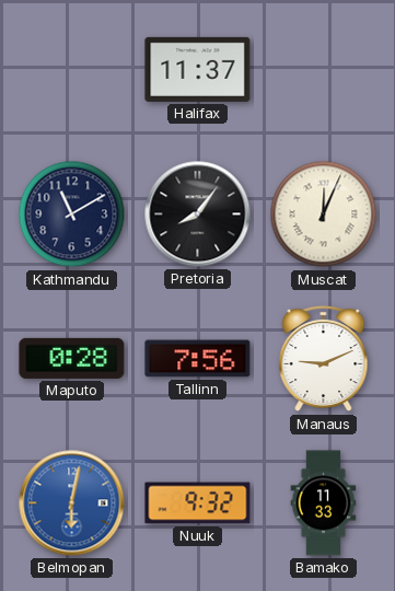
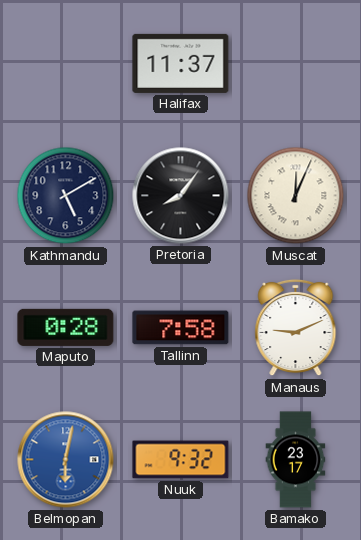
Kathmandu: 11:10 -> 5:10
Tallinn: 7:56 -> 7:58
Bamako: 11:33 -> 23:17
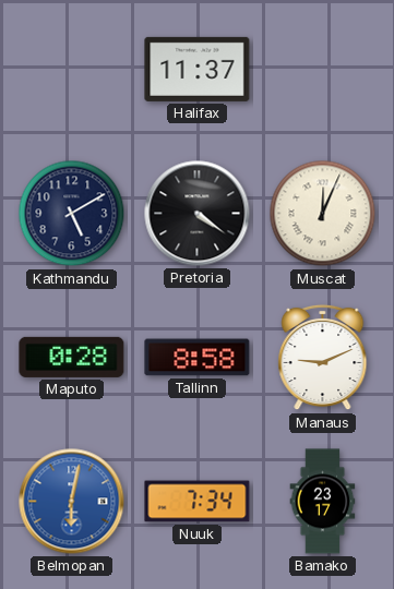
Pretoria: 8:06 -> 4:21
Tallinn: 7:58 -> 8:58
Nuuk: 9:32 -> 7:34
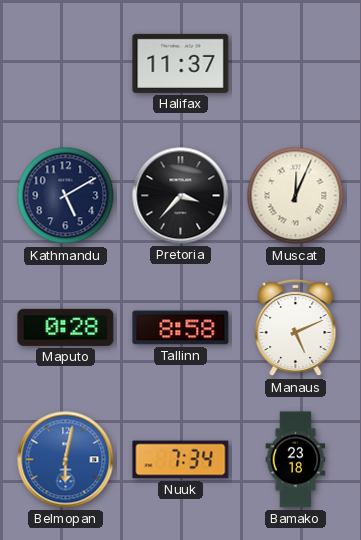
Pretoria: 4:21 -> 3:37
Manaus: 9:11 -> 5:11
Bamako: 23:17 -> 23:18
